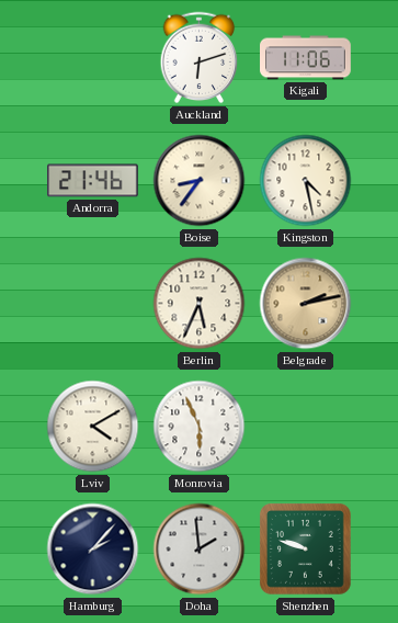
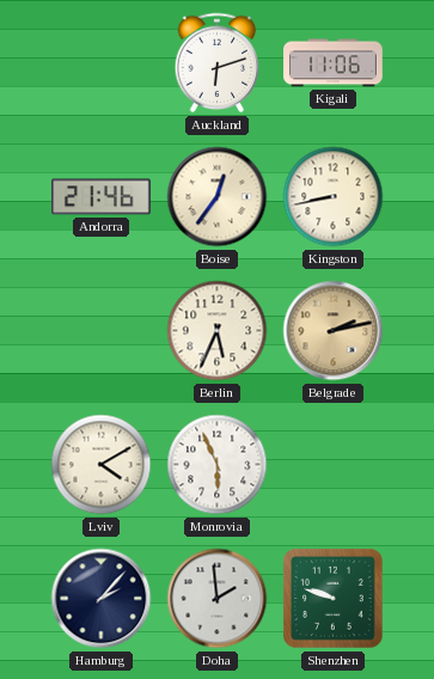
Boise: 8:36 -> 12:36
Kingston: 4:28 -> 8:43
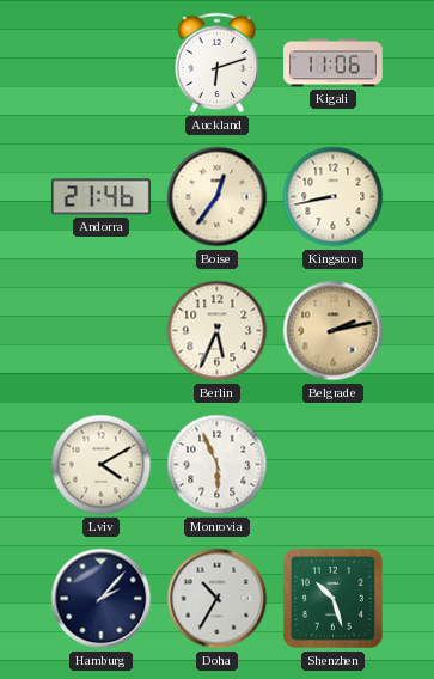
Doha: 1:59 -> 10:35
Shenzhen: 9:48 -> 10:27
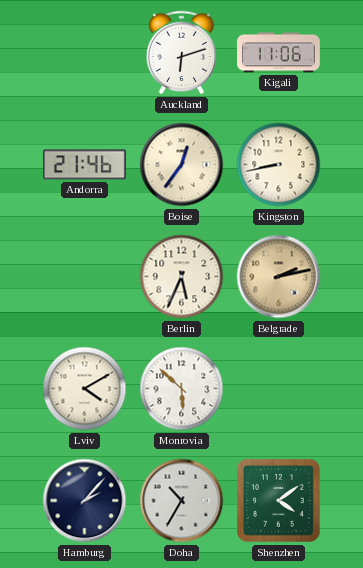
Monrovia: 5:56 -> 5:52
Shenzhen: 10:27 -> 4:09
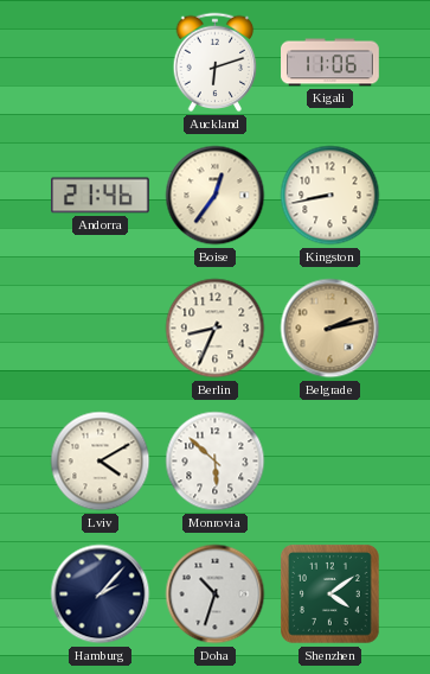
Berlin: 5:34 -> 8:34
Doha: 10:35 -> 10:33
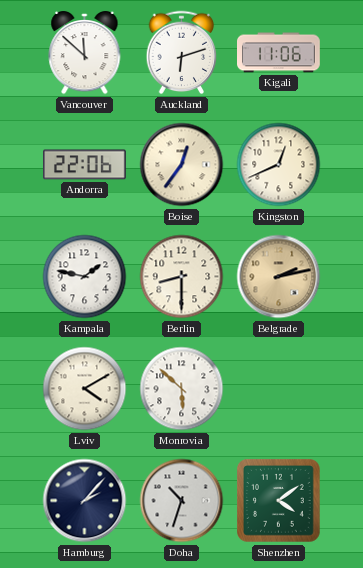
Vancouver: none -> 11:52
Andorra: 21:46 -> 22:06
Kingston: 8:43 -> 12:41
Kampala: none -> 1:47
Berlin: 8:34 -> 8:30
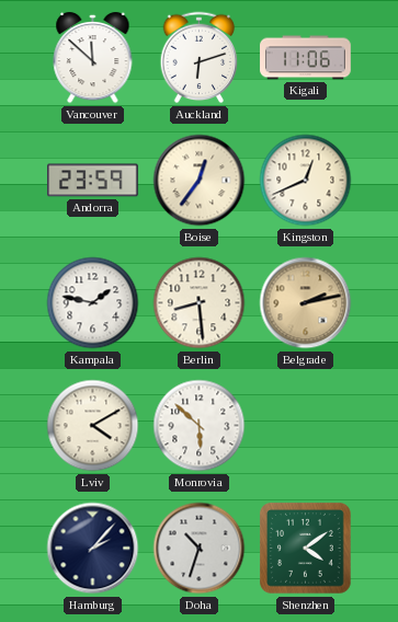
Andorra: 22:06 -> 23:59
Berlin: 8:30 -> 8:29
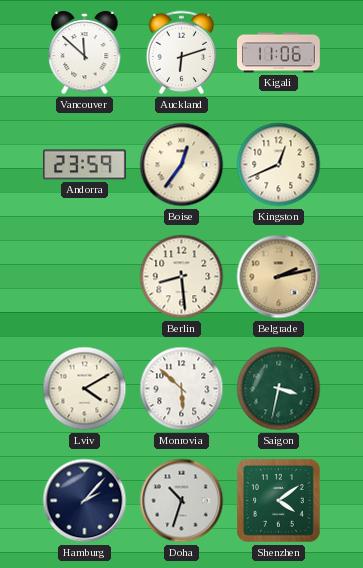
Kampala: 1:47 -> none
Saigon: none -> 3:32
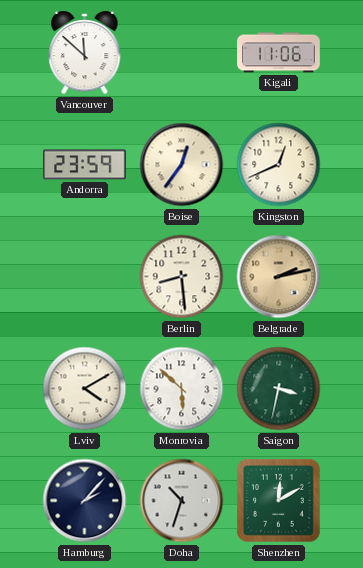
Auckland: 6:12 -> none
Shenzhen: 4:09 -> 12:10
